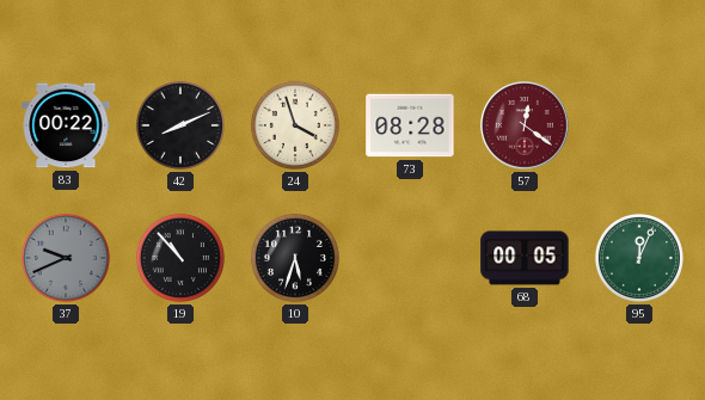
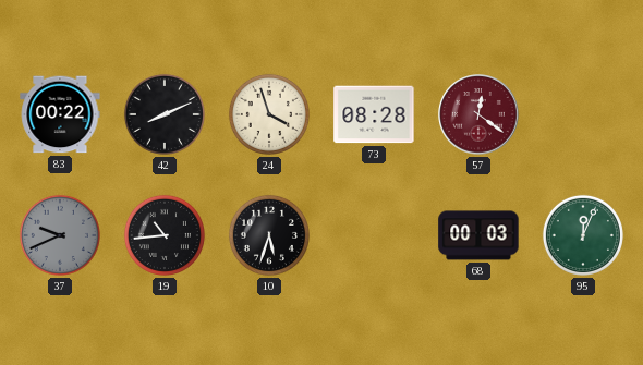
19: 10:53 -> 10:44
68: 00:05 -> 00:03
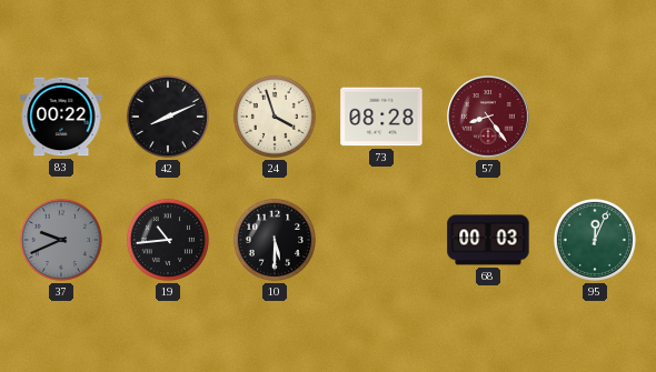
57: 12:21 -> 8:24
10: 5:33 -> 5:30
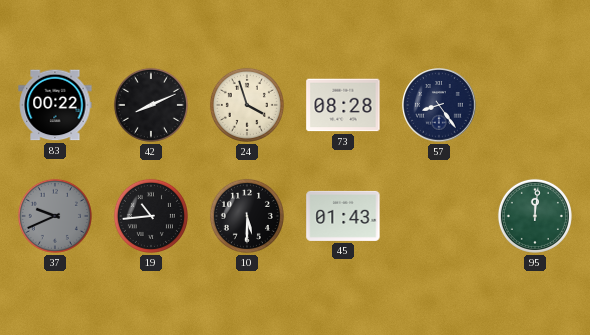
57 dial: burgundy -> navy
45: none -> 01:43
68: 00:03 -> none
95: 12:04 -> 12:01
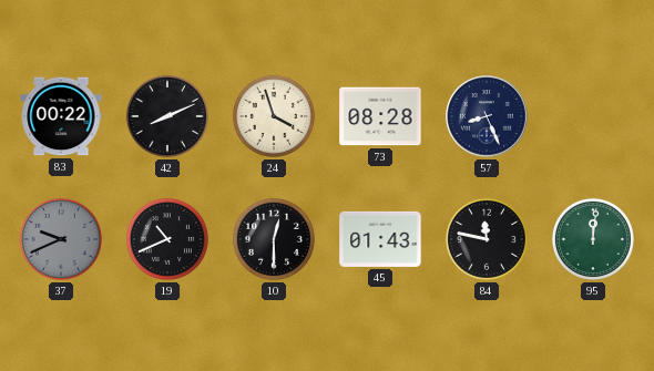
57: 8:24 -> 8:26
19: 10:44 -> 10:41
10: 5:30 -> 12:30
84: none -> 11:47
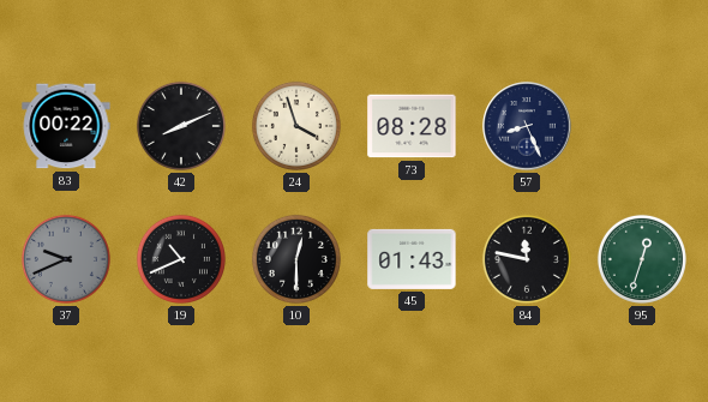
95: 12:01 -> 12:33
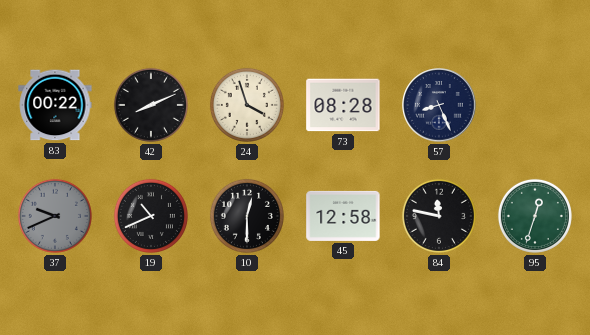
45: 01:43 -> 12:58
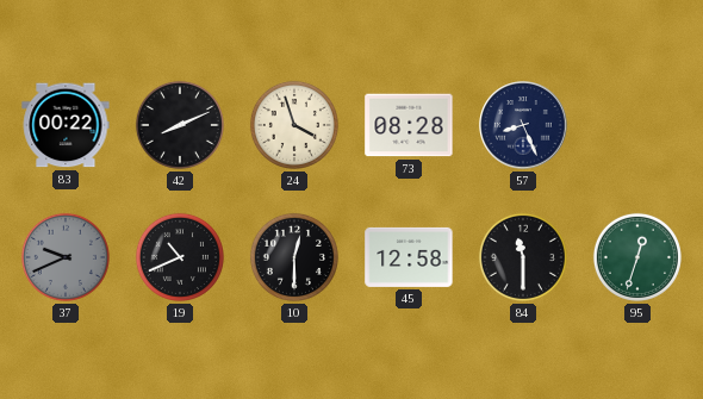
84: 11:47 -> 11:30
